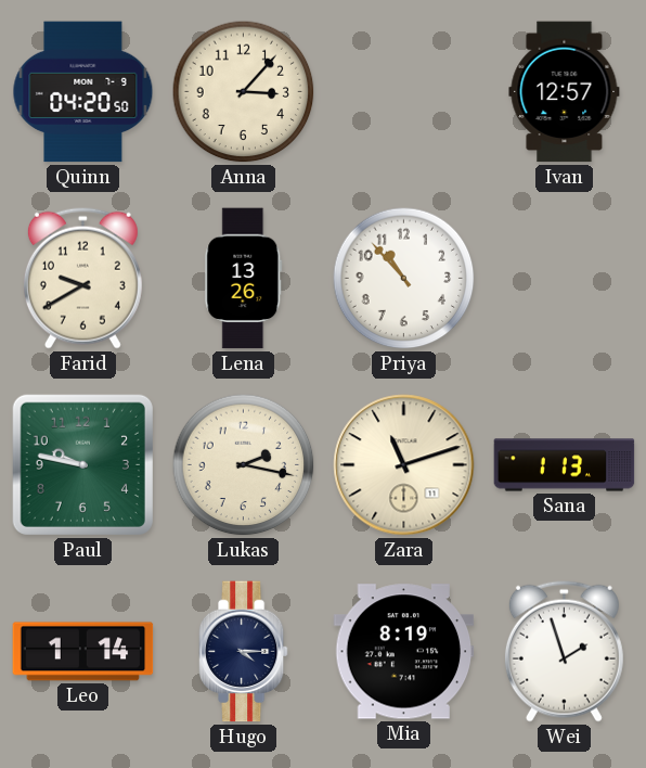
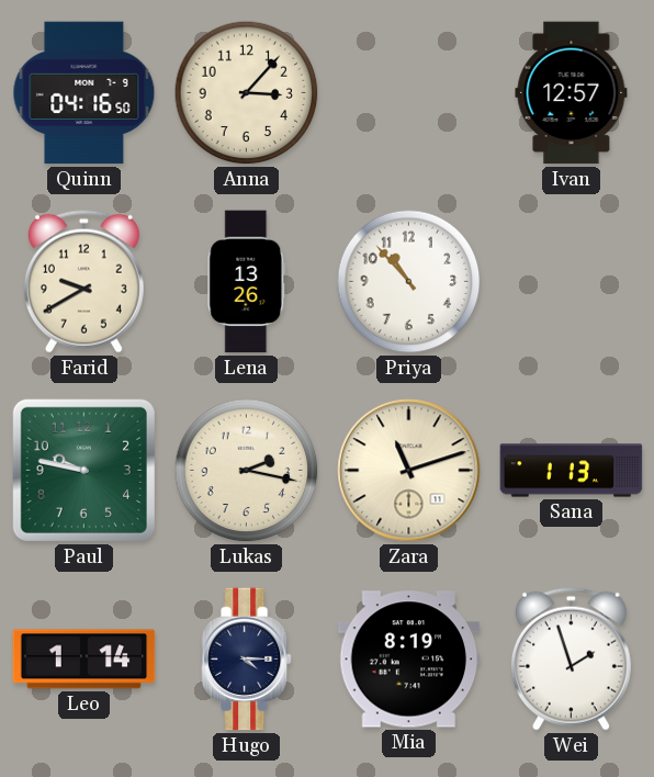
Quinn: 04:20 -> 04:16
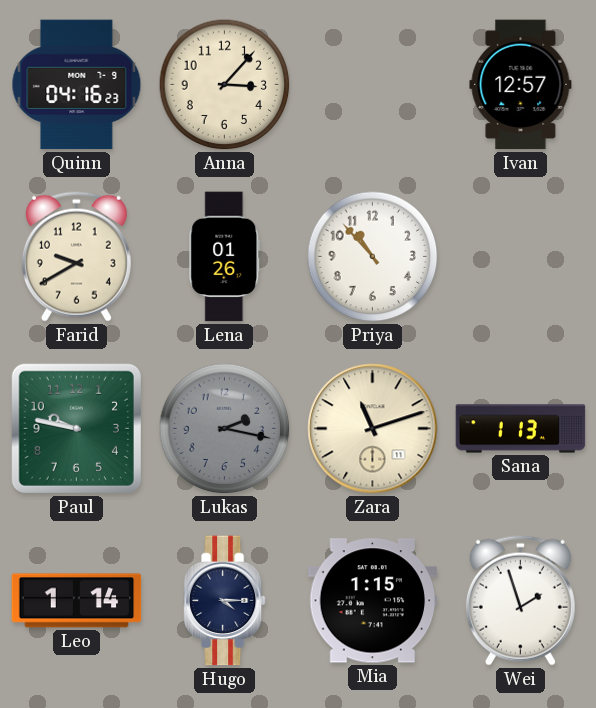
Quinn: 04:16:50 -> 04:16:23
Lena: 13:26 -> 01:26
Lukas dial: cream -> grey
Mia: 8:19 -> 1:15
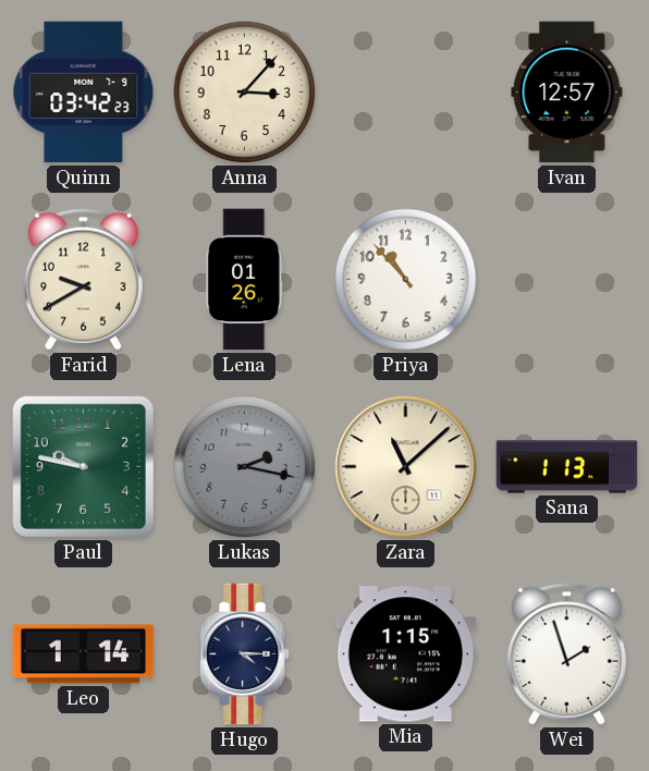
Quinn: 04:16 -> 03:42
Zara: 11:12 -> 11:08
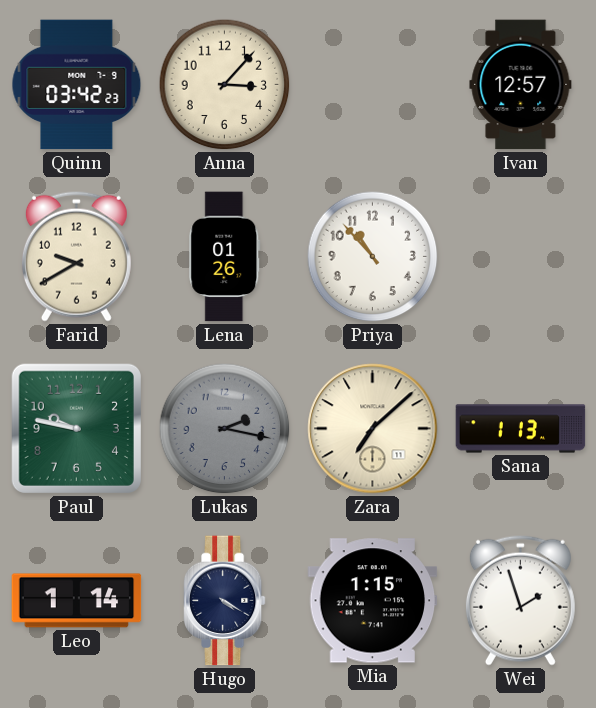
Zara: 11:08 -> 7:08
Hugo: 4:15 -> 4:20
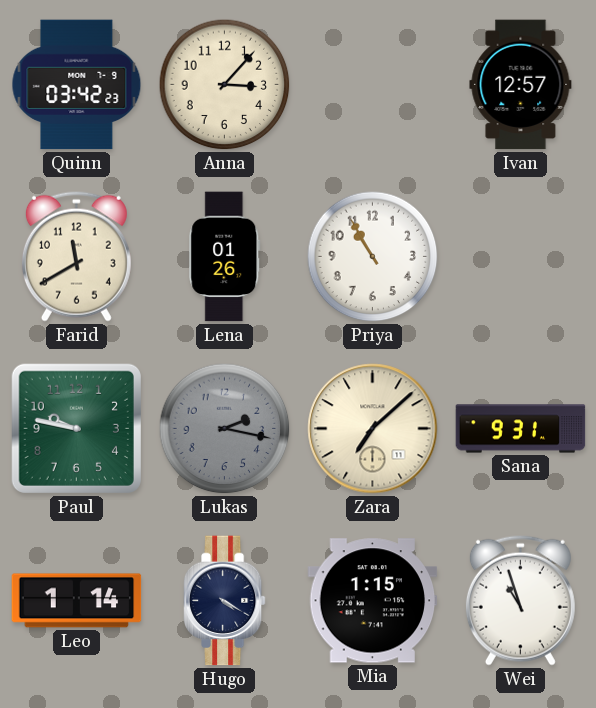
Farid: 9:40 -> 11:40
Priya: 10:53 -> 10:55
Sana: 1:13 -> 9:31
Wei: 1:57 -> 10:57
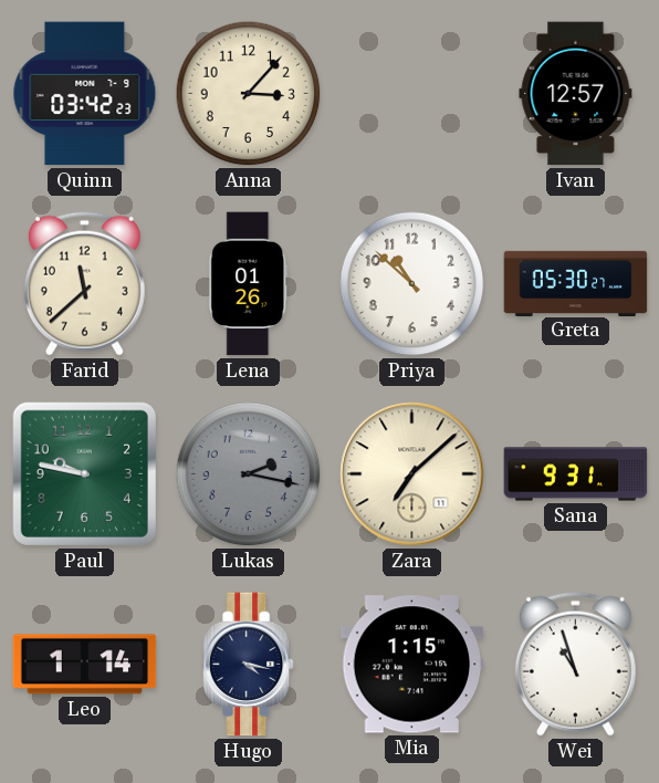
Farid: 11:40 -> 11:38
Priya: 10:55 -> 10:52
Greta: none -> 05:30
Hugo: 4:20 -> 4:17
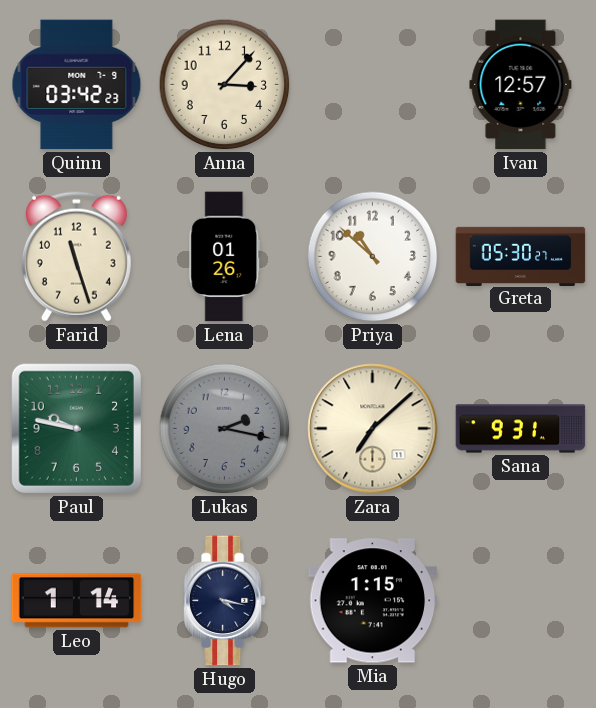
Farid: 11:38 -> 11:27
Wei: 10:57 -> none
